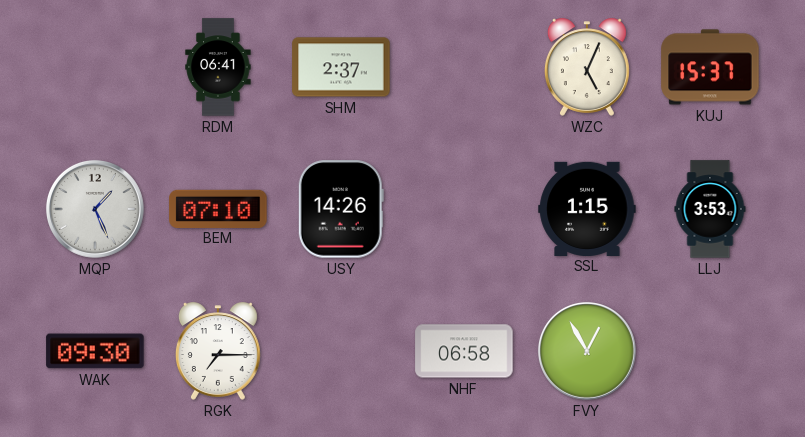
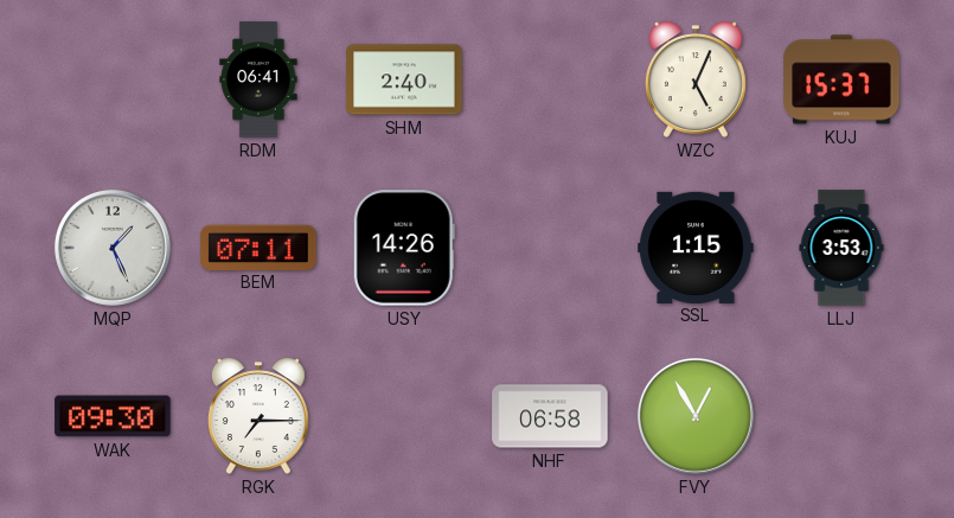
SHM: 2:37 -> 2:40
BEM: 07:10 -> 07:11
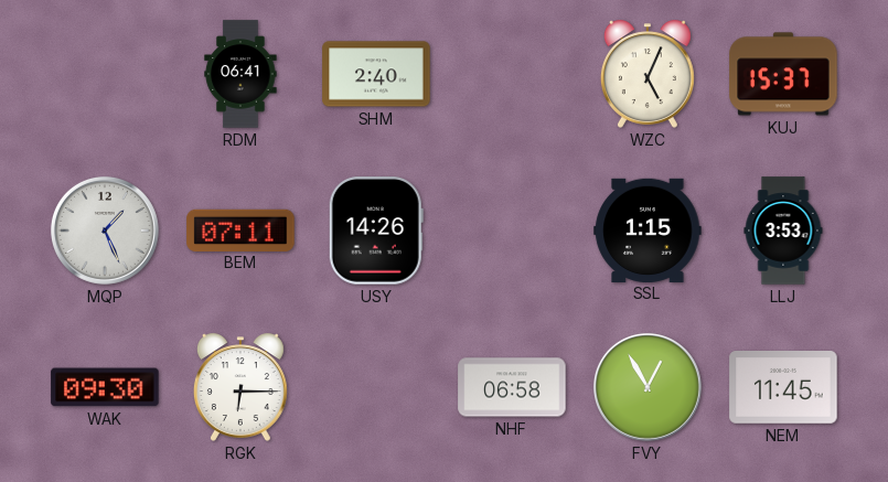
RGK: 7:15 -> 6:15
NEM: none -> 11:45
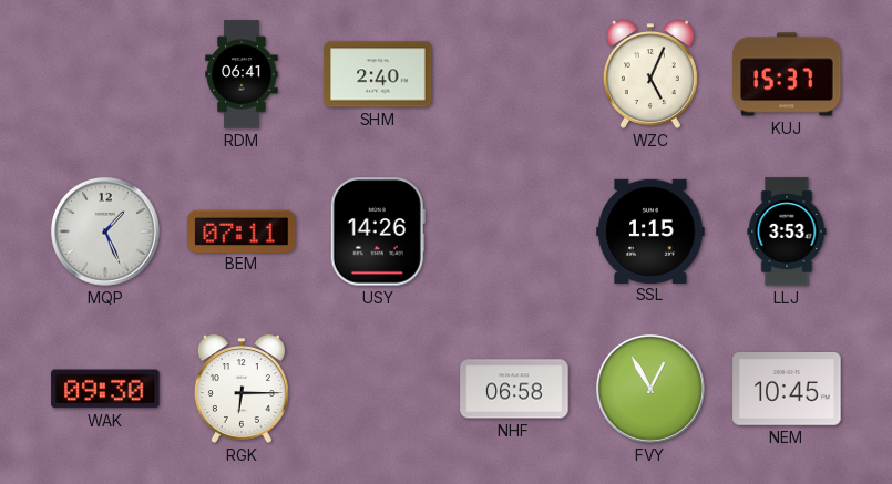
NEM: 11:45 -> 10:45
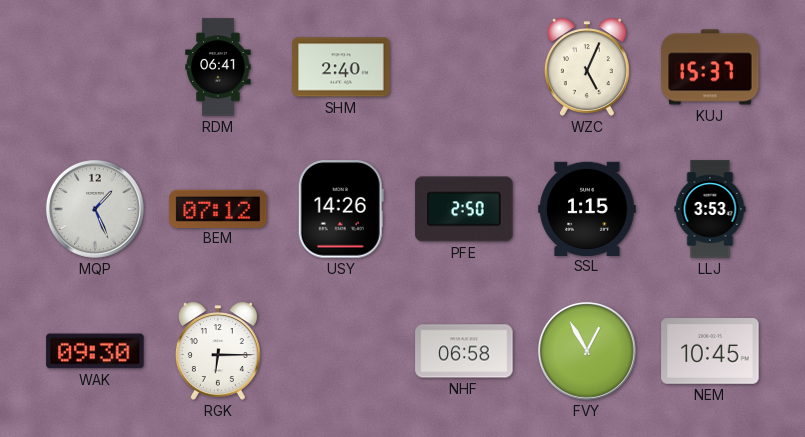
BEM: 07:11 -> 07:12
PFE: none -> 2:50
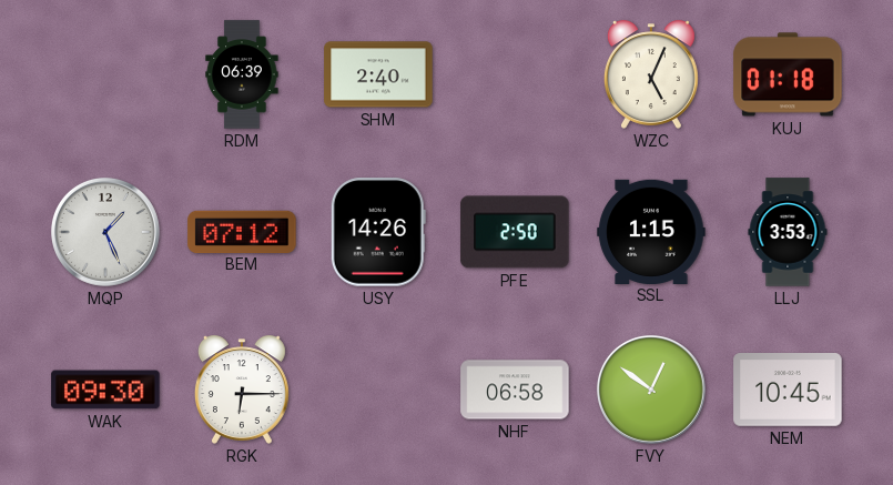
RDM: 06:41 -> 06:39
KUJ: 15:37 -> 01:18
FVY: 12:55 -> 12:51
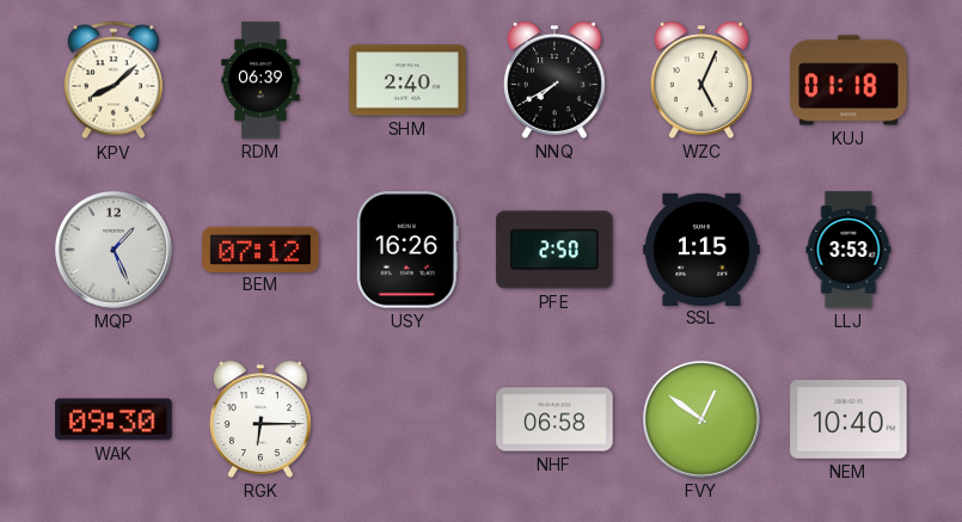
KPV: none -> 8:08
NNQ: none -> 7:40
USY: 14:26 -> 16:26
NEM: 10:45 -> 10:40
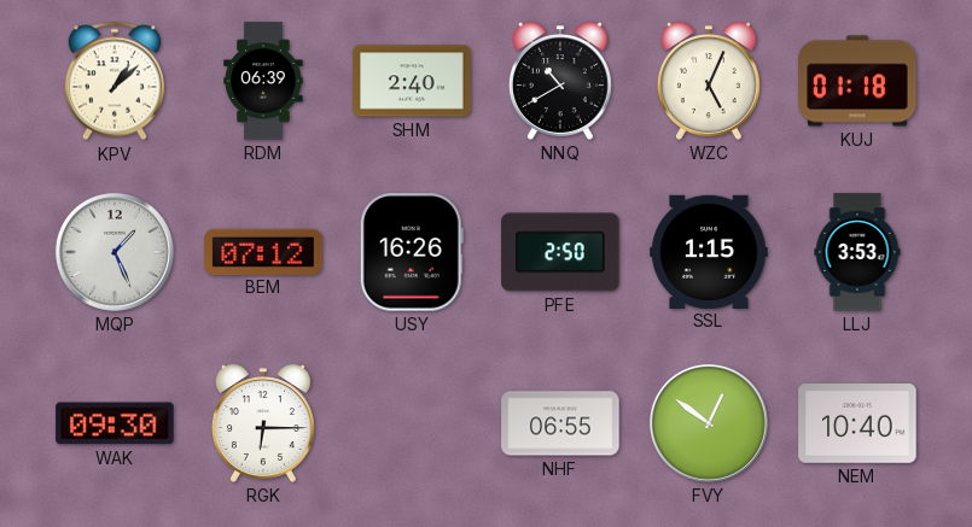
KPV: 8:08 -> 1:08
NNQ: 7:40 -> 10:40
NHF: 06:58 -> 06:55
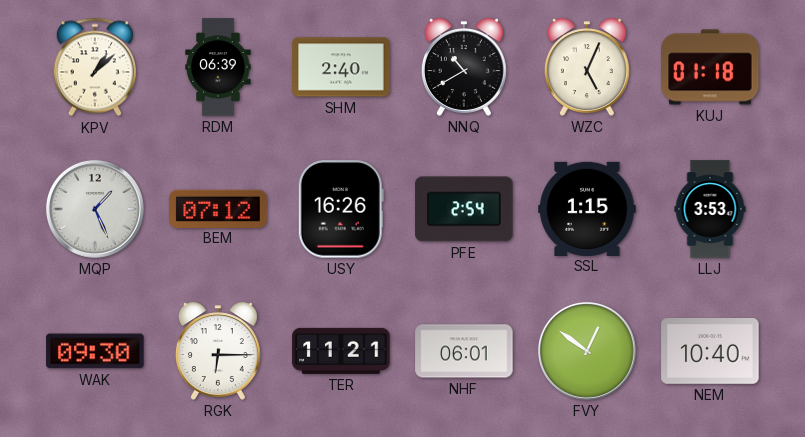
PFE: 2:50 -> 2:54
TER: none -> 11:21
NHF: 06:55 -> 06:01
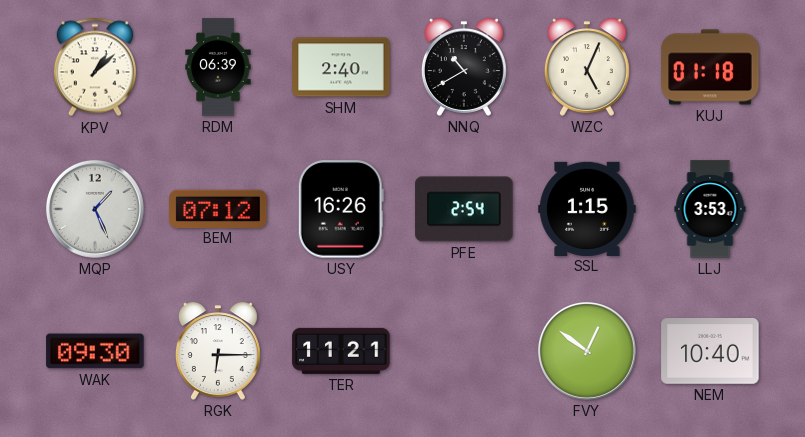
NHF: 06:01 -> none
